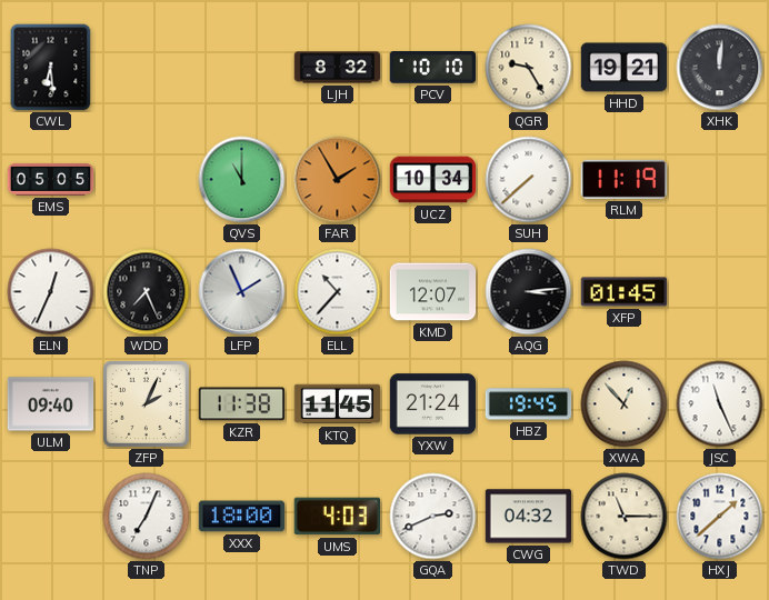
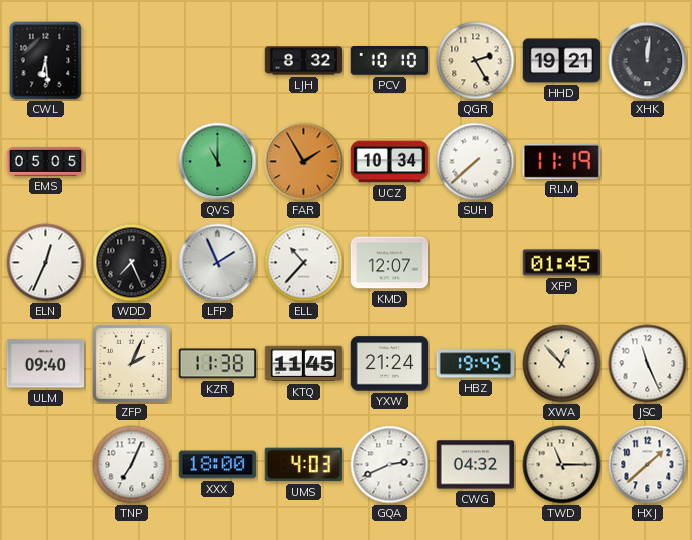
QGR: 9:25 -> 2:25
AQG: 3:14 -> none
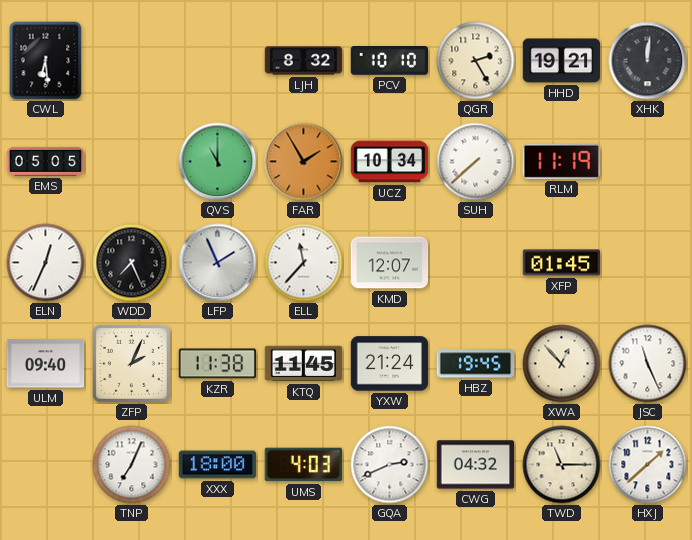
ELL: 10:37 -> 11:37
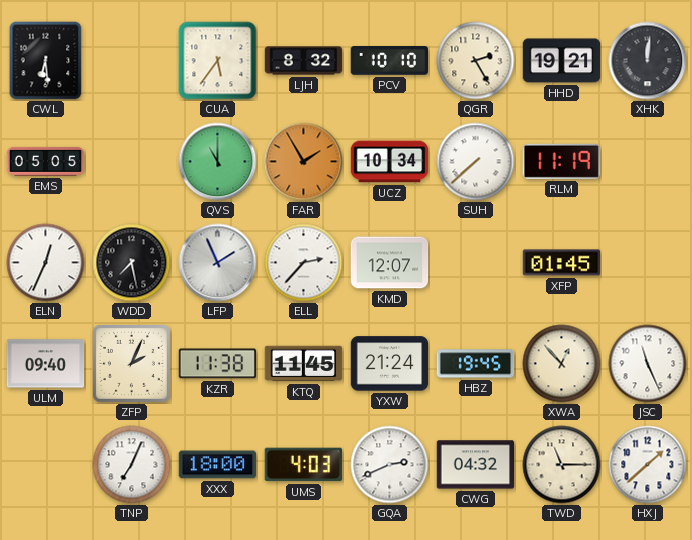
CUA: none -> 5:36
WDD: 7:26 -> 7:28
ELL: 11:37 -> 2:37
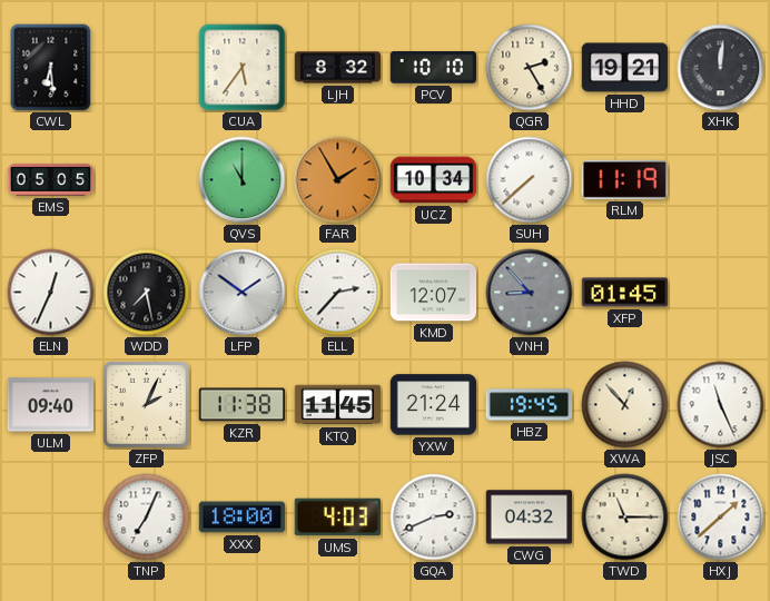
LFP: 1:56 -> 1:51
VNH: none -> 8:53
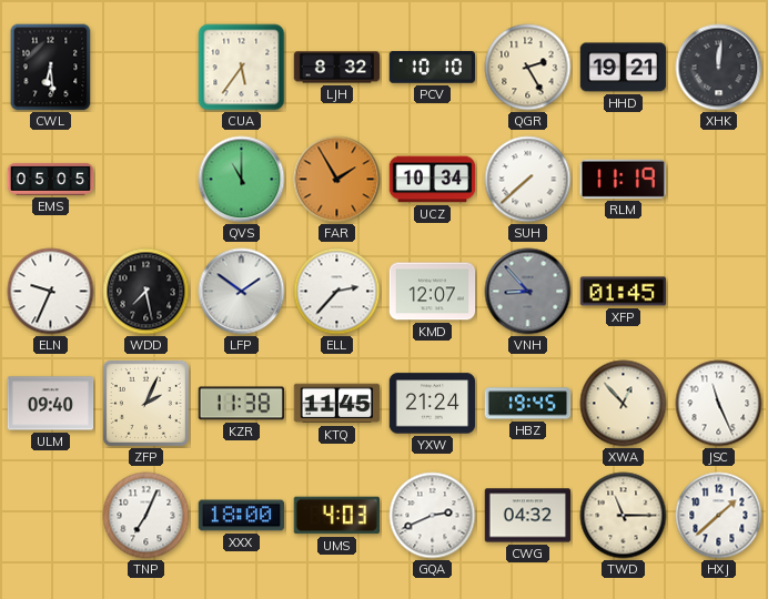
ELN: 12:34 -> 9:34
